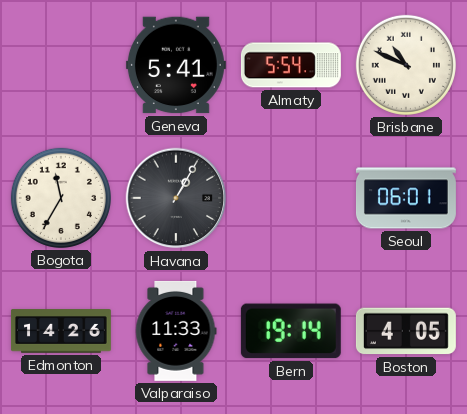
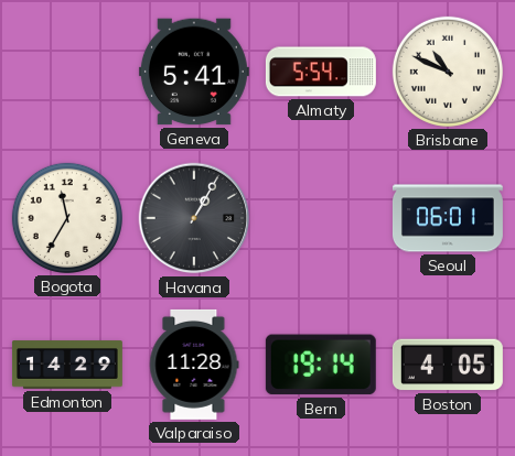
Edmonton: 14:26 -> 14:29
Valparaiso: 11:33 -> 11:28
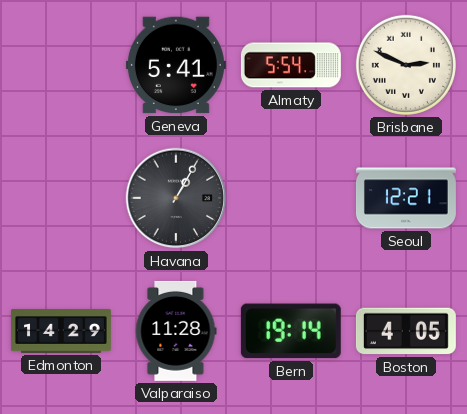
Brisbane: 10:49 -> 2:49
Bogota: 11:35 -> none
Seoul: 06:01 -> 12:21
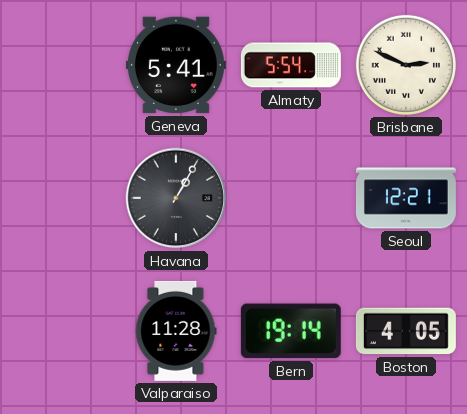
Edmonton: 14:29 -> none
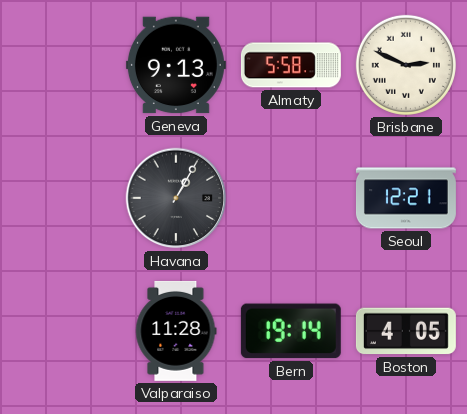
Geneva: 5:41 -> 9:13
Almaty: 5:54 -> 5:58
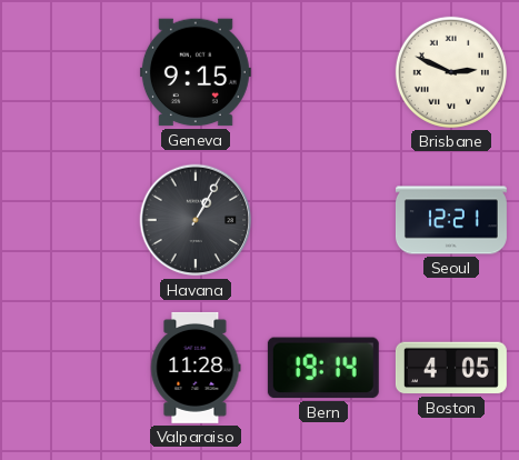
Geneva: 9:13 -> 9:15
Almaty: 5:58 -> none
